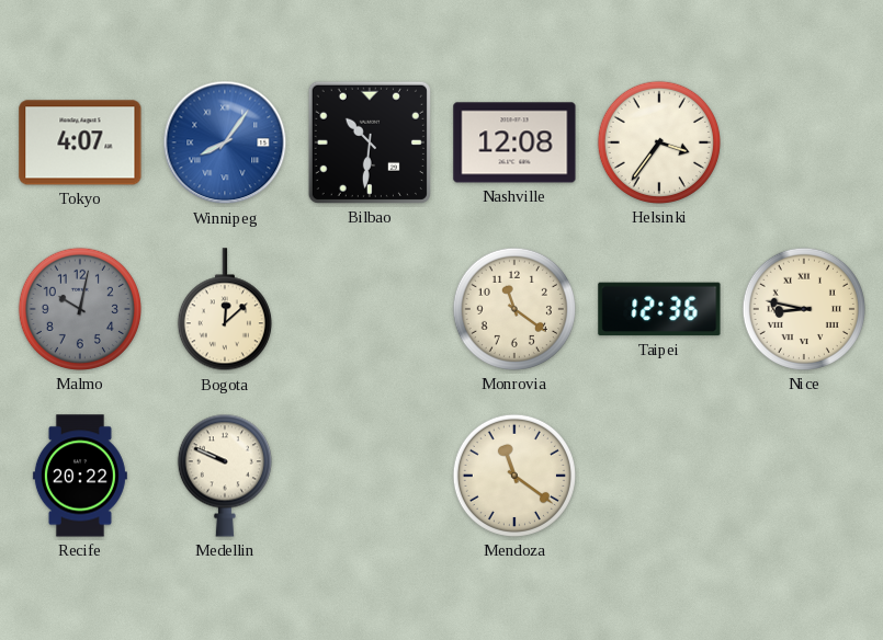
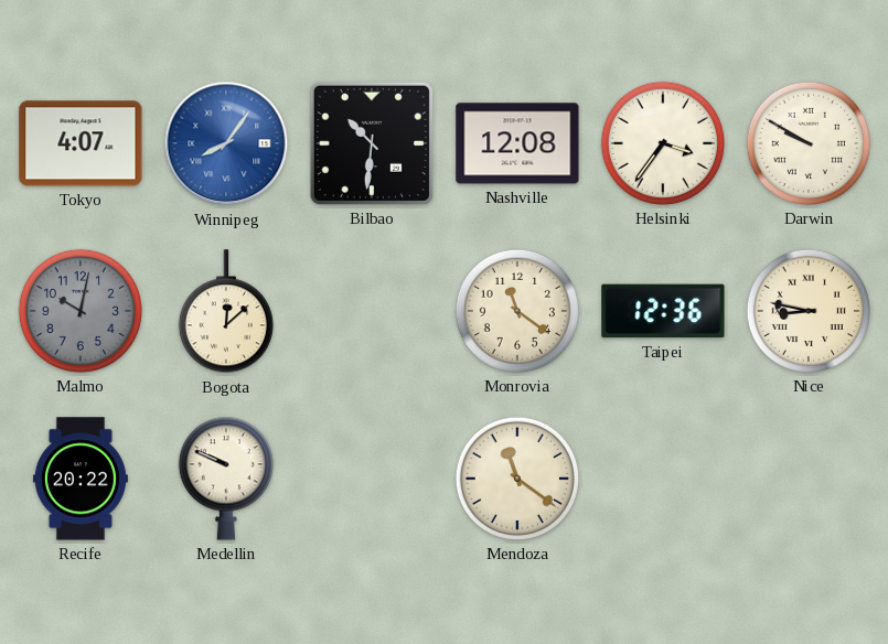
Darwin: none -> 9:50
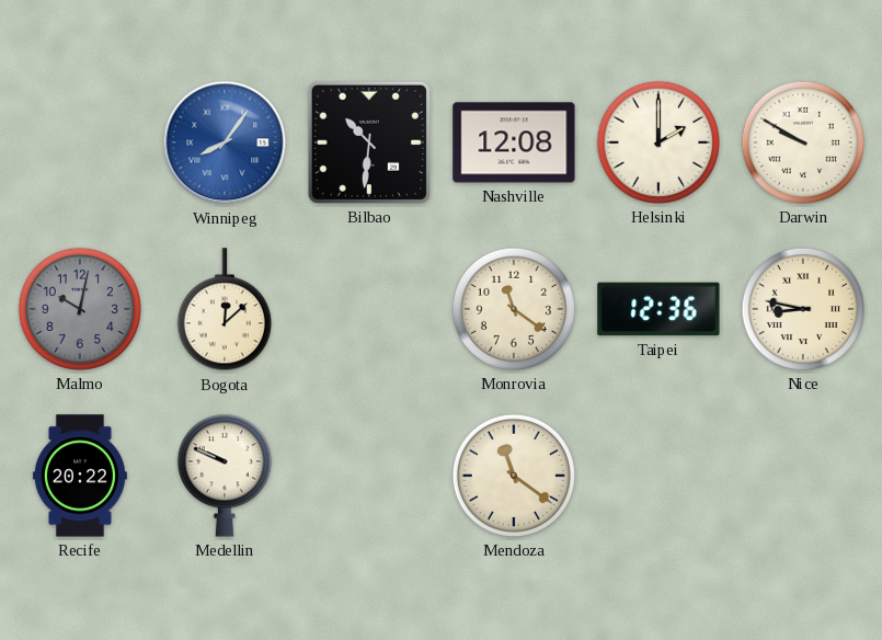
Tokyo: 4:07 -> none
Helsinki: 3:36 -> 2:00
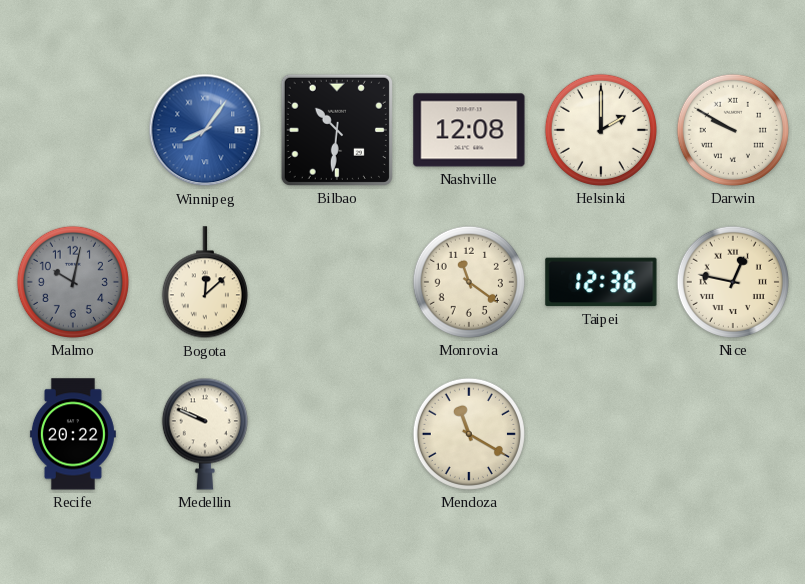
Nice: 8:47 -> 12:47
Mendoza: 11:21 -> 11:20
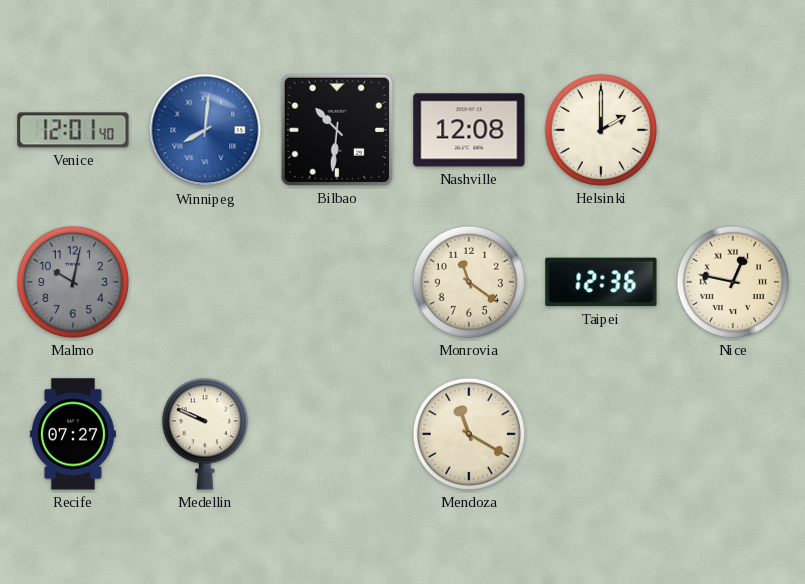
Venice: none -> 12:01
Winnipeg: 8:06 -> 8:01
Darwin: 9:50 -> none
Bogota: 12:08 -> none
Recife: 20:22 -> 07:27
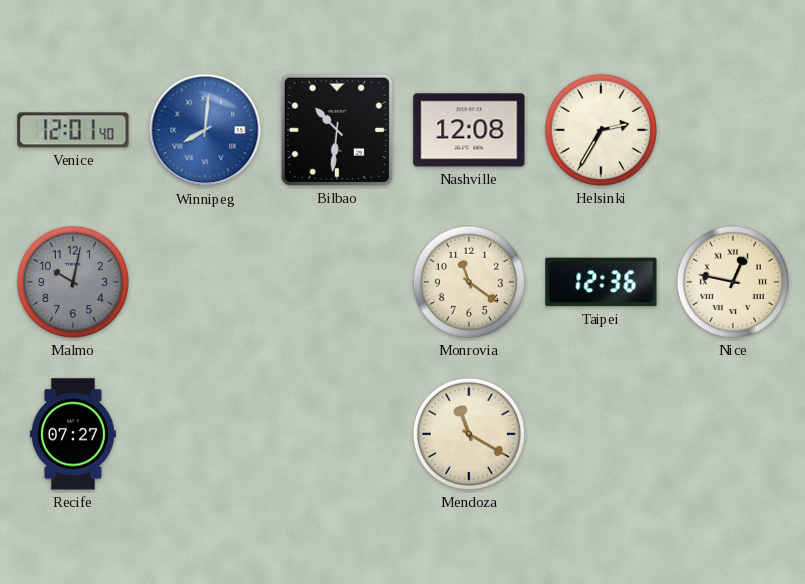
Helsinki: 2:00 -> 2:35
Medellin: 9:49 -> none
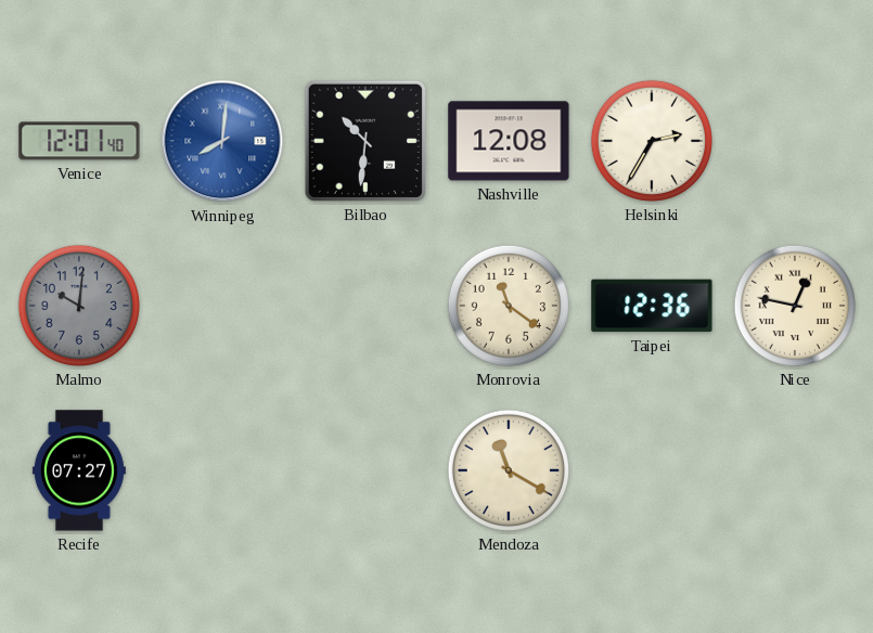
Malmo: 10:02 -> 10:01
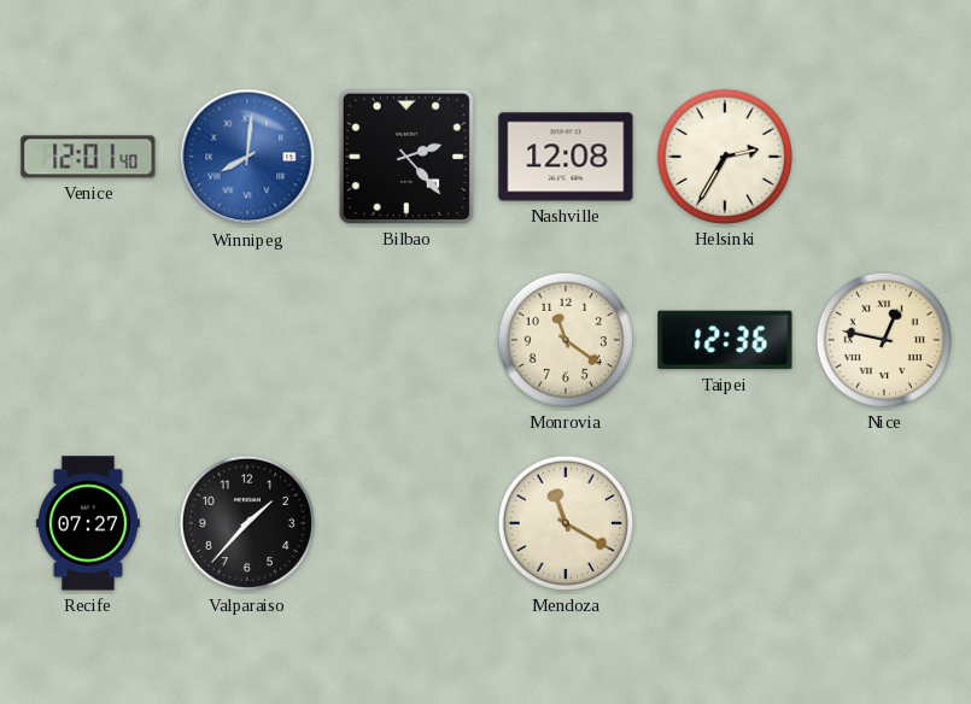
Bilbao: 10:31 -> 2:23
Malmo: 10:01 -> none
Valparaiso: none -> 1:37
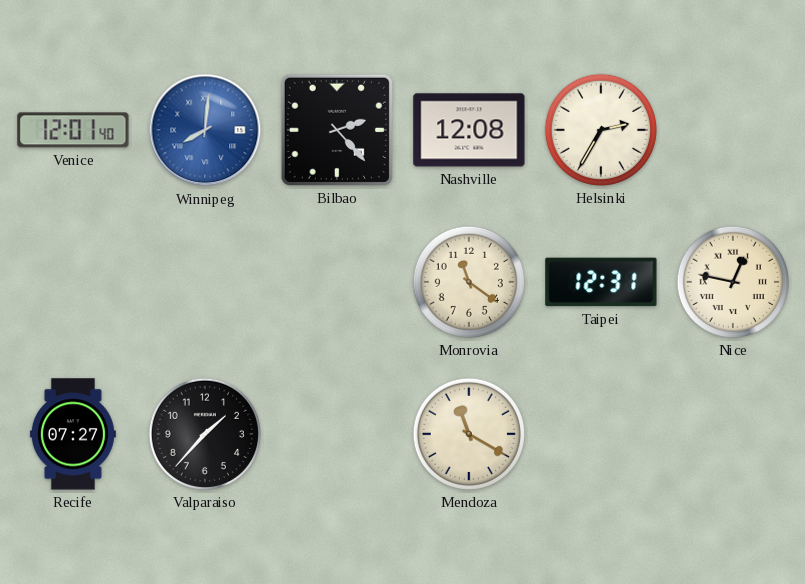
Taipei: 12:36 -> 12:31
